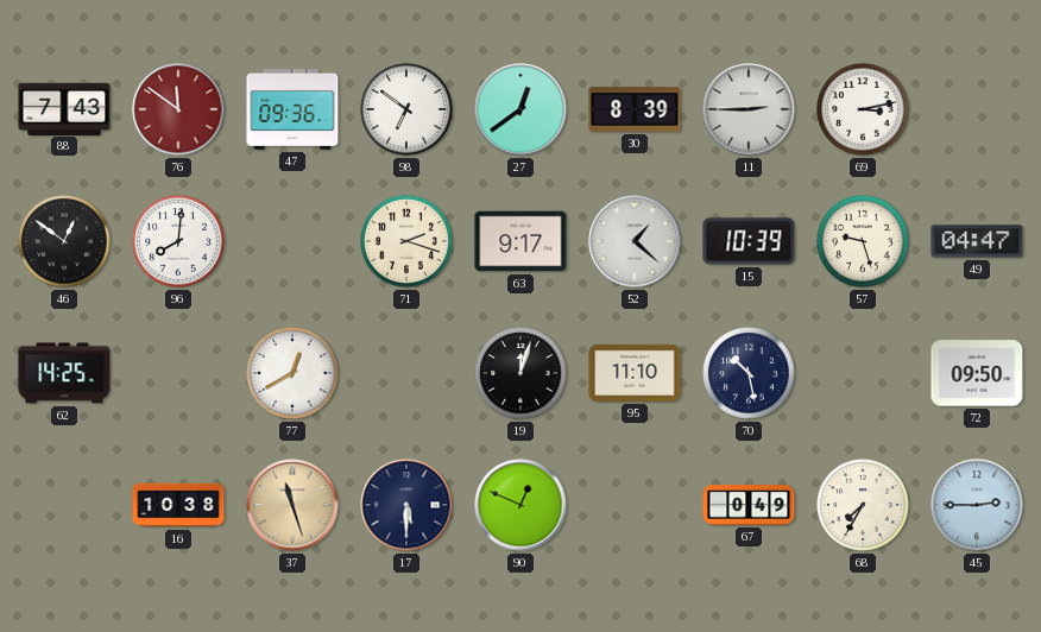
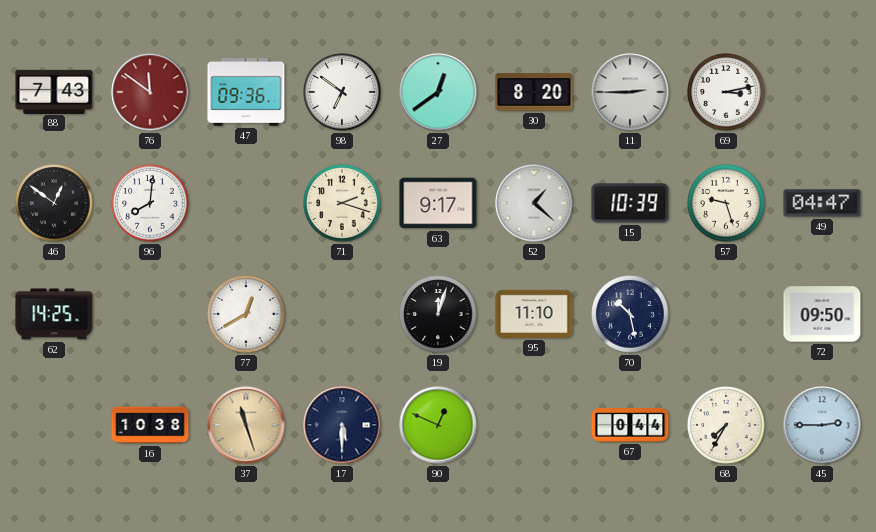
30: 8:39 -> 8:20
67: 0:49 -> 0:44
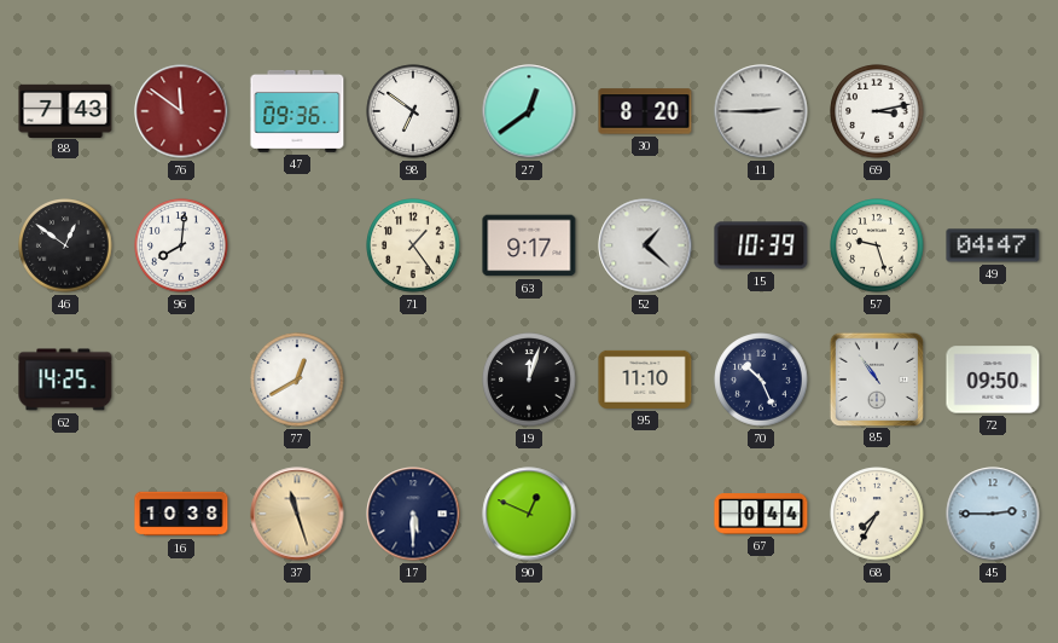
71: 2:18 -> 1:24
70: 10:28 -> 10:26
85: none -> 10:54
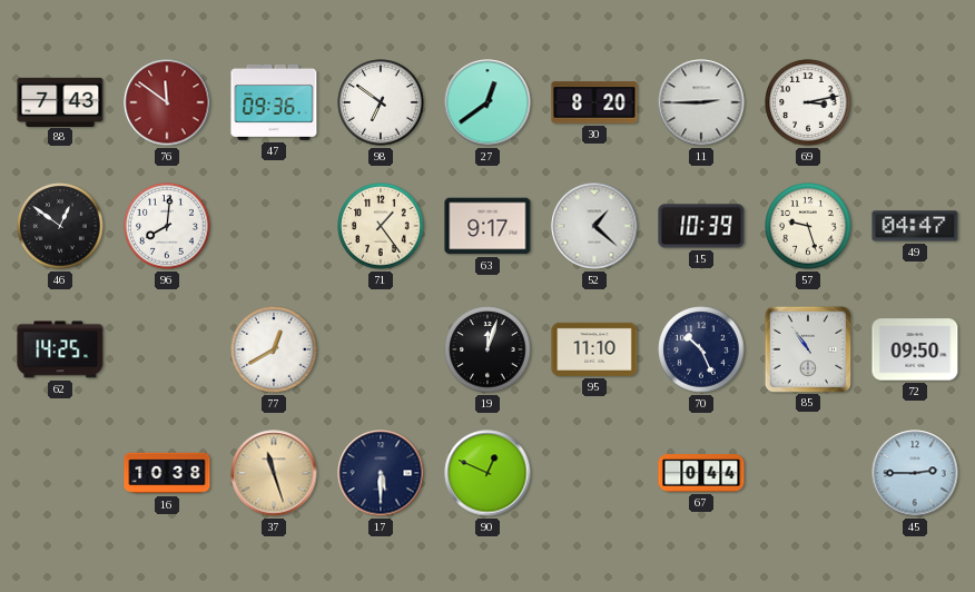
68: 7:35 -> none
